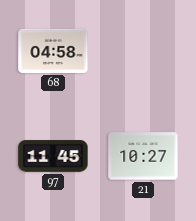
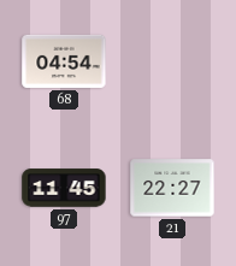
68: 04:58 -> 04:54
21: 10:27 -> 22:27
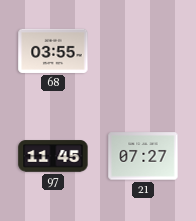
68: 04:54 -> 03:55
21: 22:27 -> 07:27
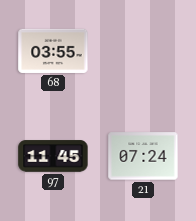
21: 07:27 -> 07:24
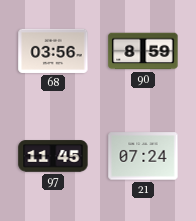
68: 03:55 -> 03:56
90: none -> 8:59
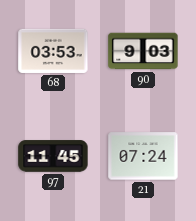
68: 03:56 -> 03:53
90: 8:59 -> 9:03
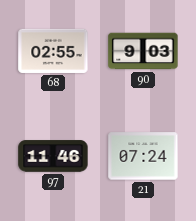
68: 03:53 -> 02:55
97: 11:45 -> 11:46
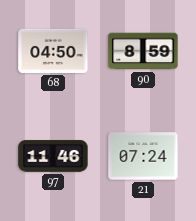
68: 02:55 -> 04:50
90: 9:03 -> 8:59
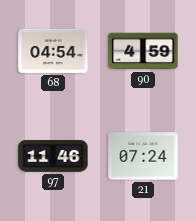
68: 04:50 -> 04:54
90: 8:59 -> 4:59
